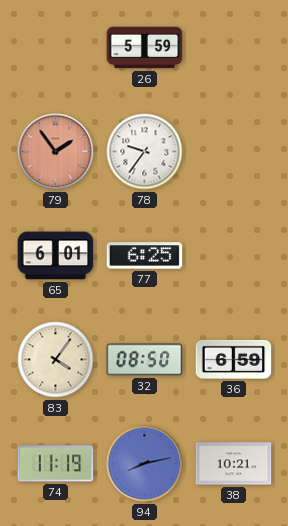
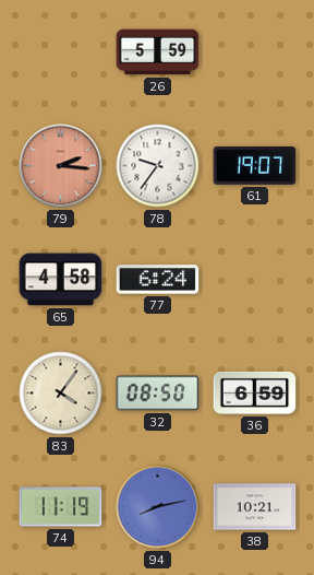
79: 1:54 -> 2:16
61: none -> 19:07
65: 6:01 -> 4:58
77: 6:25 -> 6:24
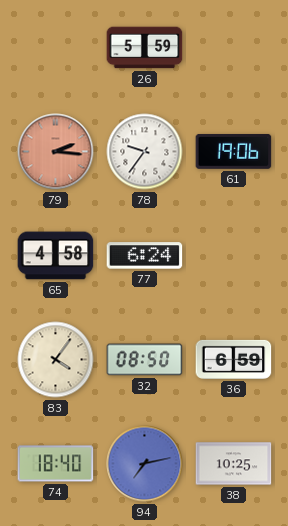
61: 19:07 -> 19:06
74: 11:19 -> 18:40
94: 8:13 -> 7:13
38: 10:21 -> 10:25
